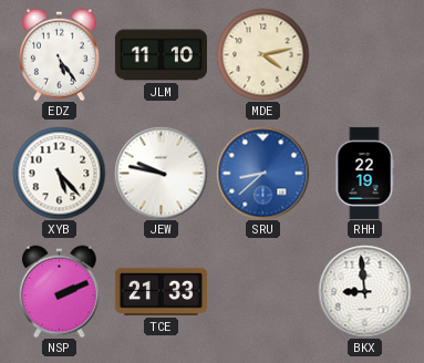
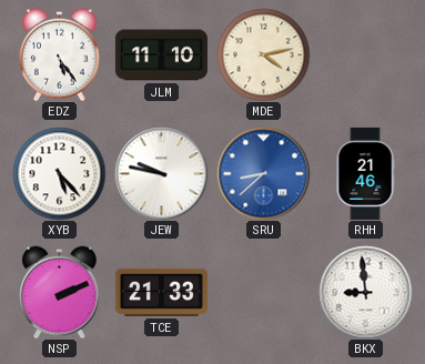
RHH: 22:19 -> 21:46
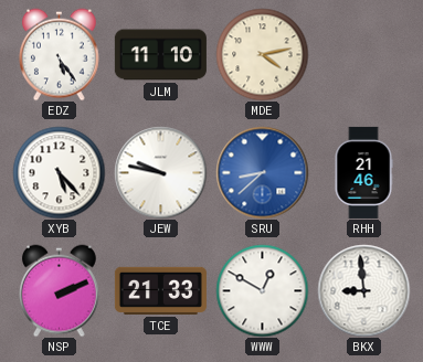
WWW: none -> 12:50
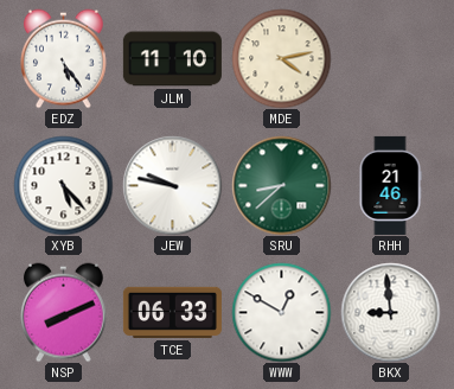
SRU dial: blue -> green
NSP: 2:11 -> 8:11
TCE: 21:33 -> 06:33
